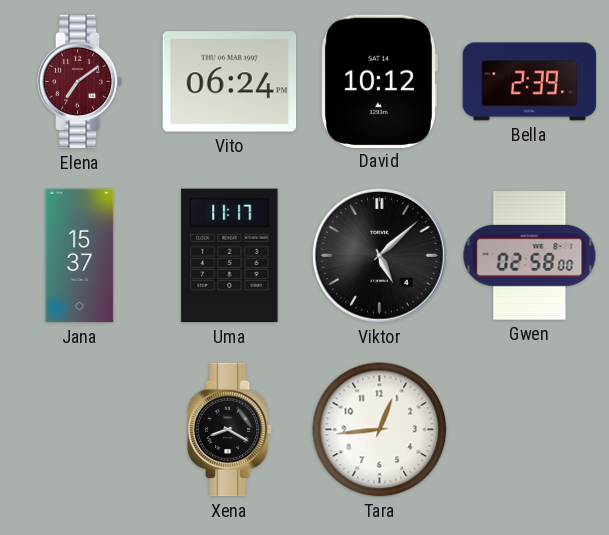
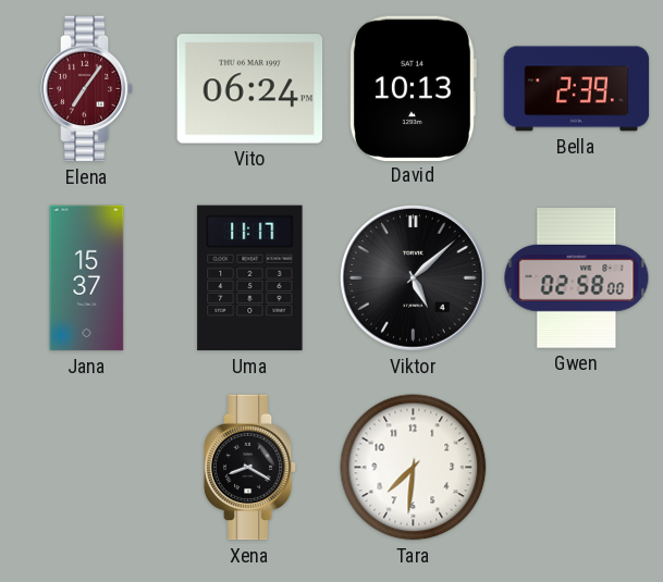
Elena: 7:09 -> 7:06
David: 10:12 -> 10:13
Tara: 12:44 -> 7:31
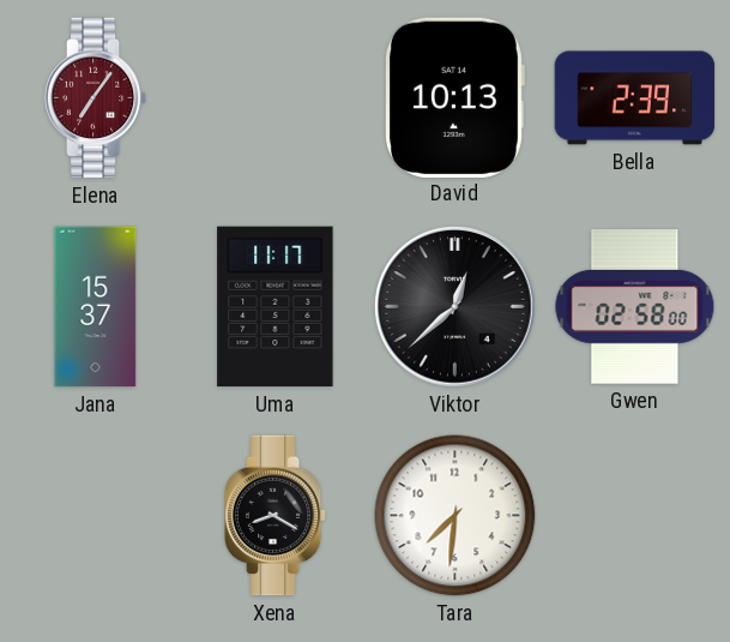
Vito: 06:24 -> none
Viktor: 5:08 -> 12:38
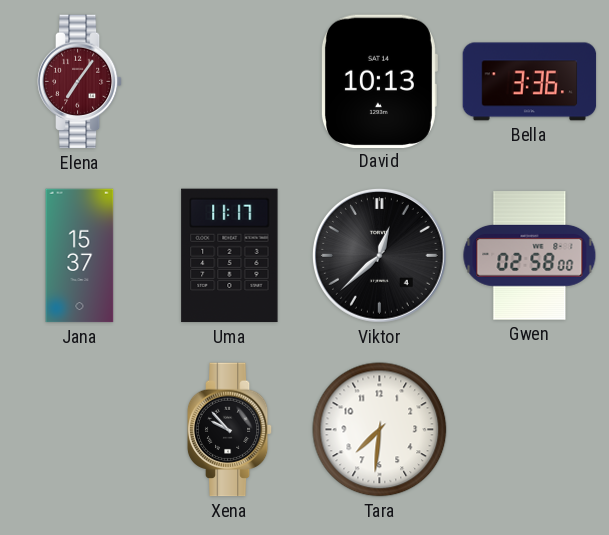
Bella: 2:39 -> 3:36
Xena: 8:20 -> 9:53
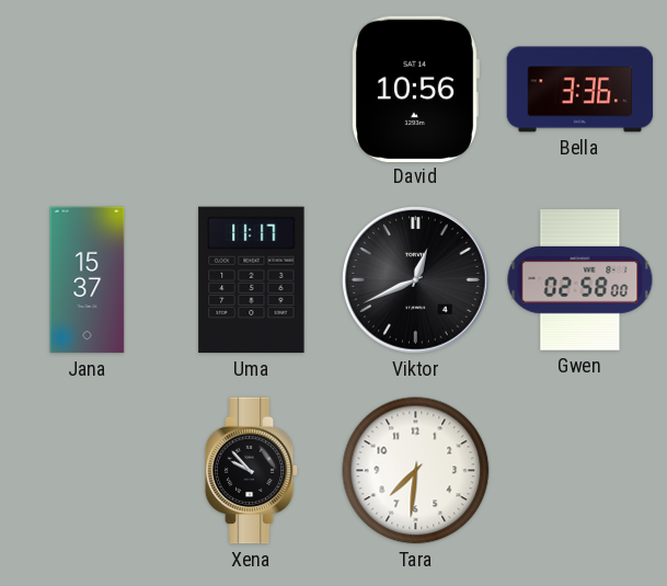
Elena: 7:06 -> none
David: 10:13 -> 10:56
Viktor: 12:38 -> 12:41
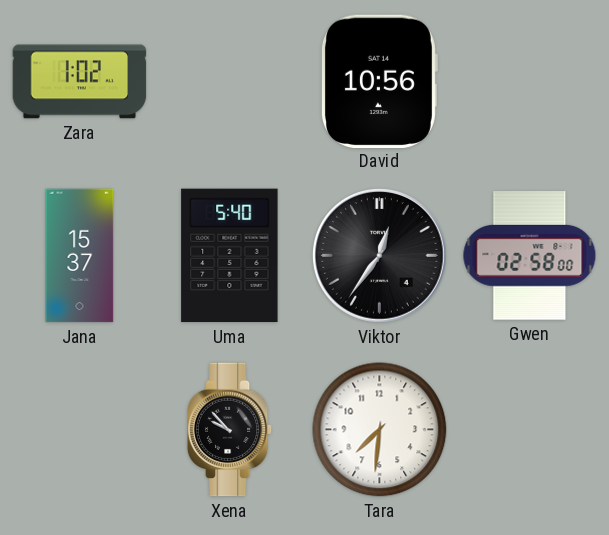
Zara: none -> 1:02
Bella: 3:36 -> none
Uma: 11:17 -> 5:40
Viktor: 12:41 -> 12:36
